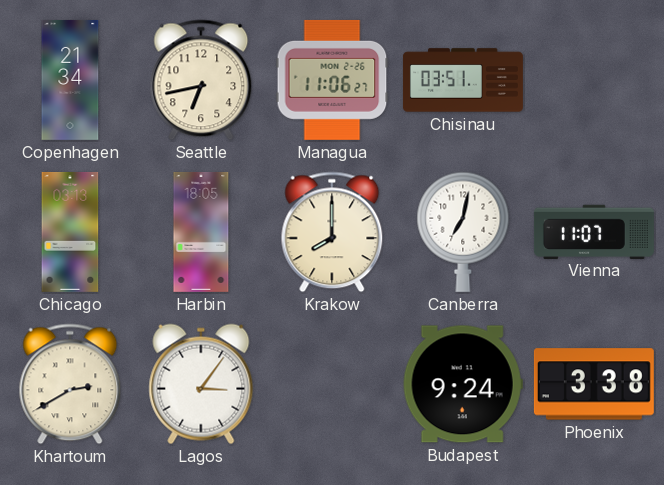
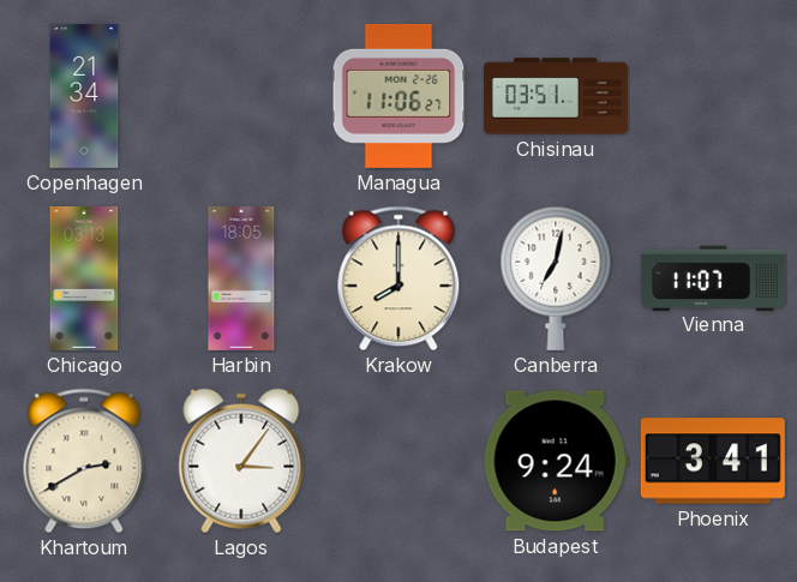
Seattle: 6:43 -> none
Phoenix: 3:38 -> 3:41
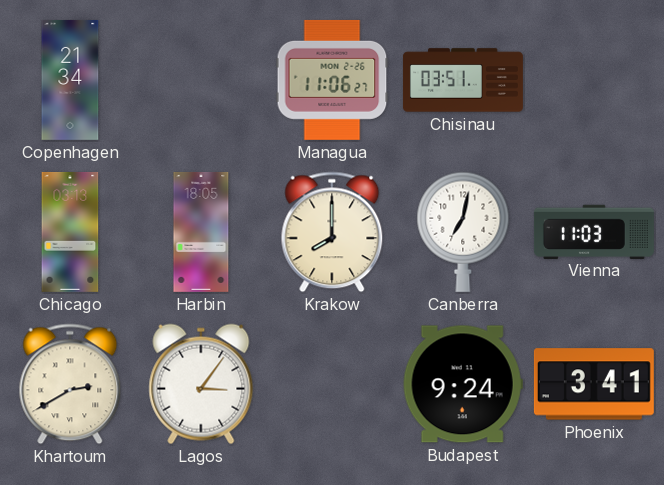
Vienna: 11:07 -> 11:03
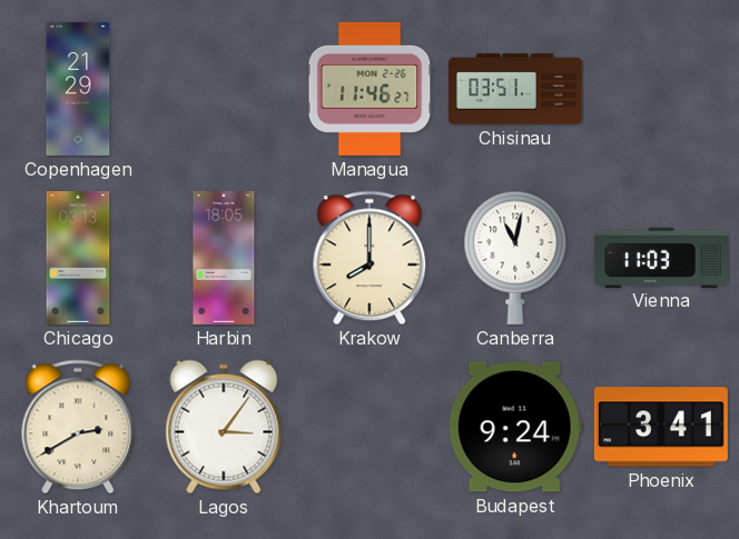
Copenhagen: 21:34 -> 21:29
Managua: 11:06 -> 11:46
Canberra: 7:02 -> 11:02
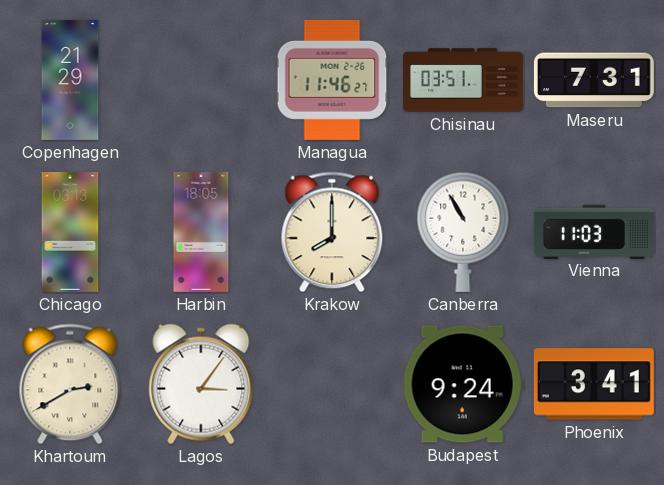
Maseru: none -> 7:31
Canberra: 11:02 -> 10:55
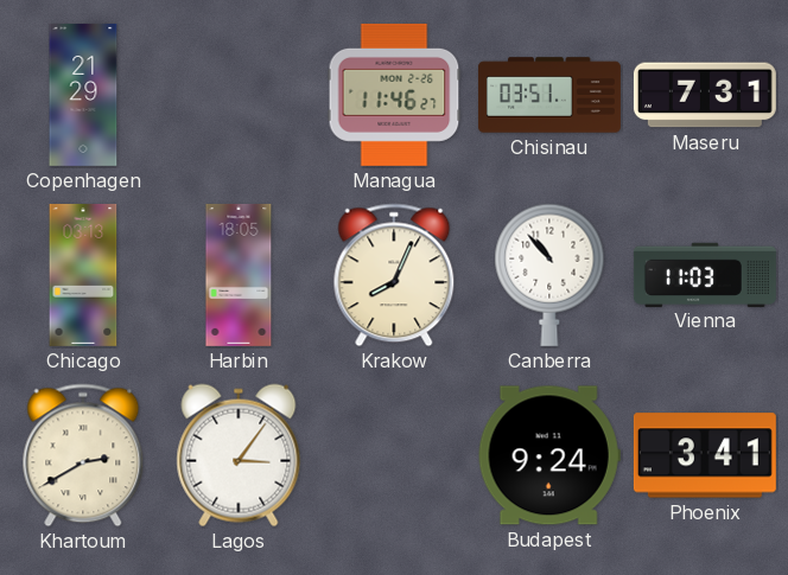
Krakow: 8:00 -> 8:04
Canberra: 10:55 -> 10:53
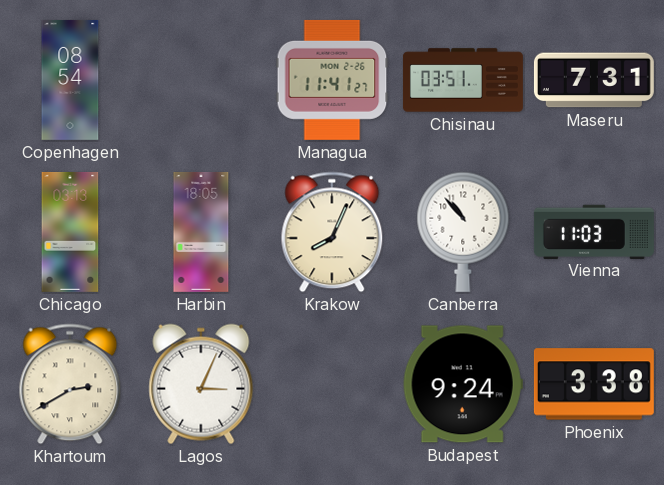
Copenhagen: 21:29 -> 08:54
Managua: 11:46 -> 11:41
Lagos: 3:06 -> 3:04
Phoenix: 3:41 -> 3:38
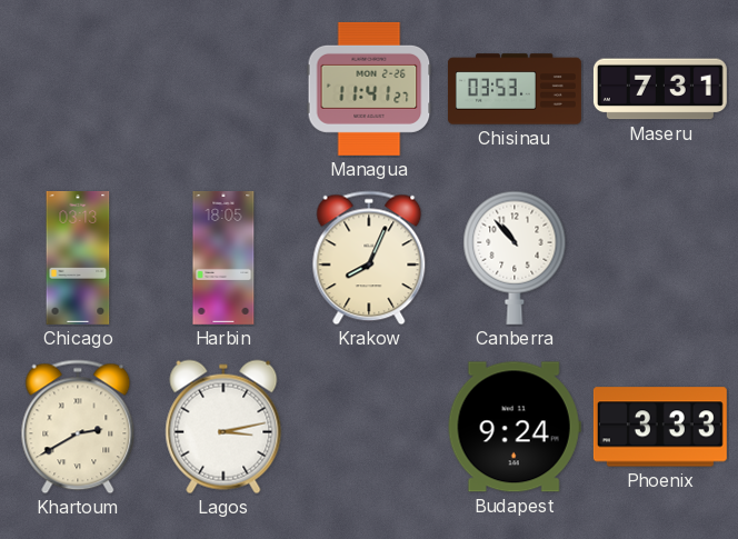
Copenhagen: 08:54 -> none
Chisinau: 03:51 -> 03:53
Vienna: 11:03 -> none
Lagos: 3:04 -> 3:13
Phoenix: 3:38 -> 3:33
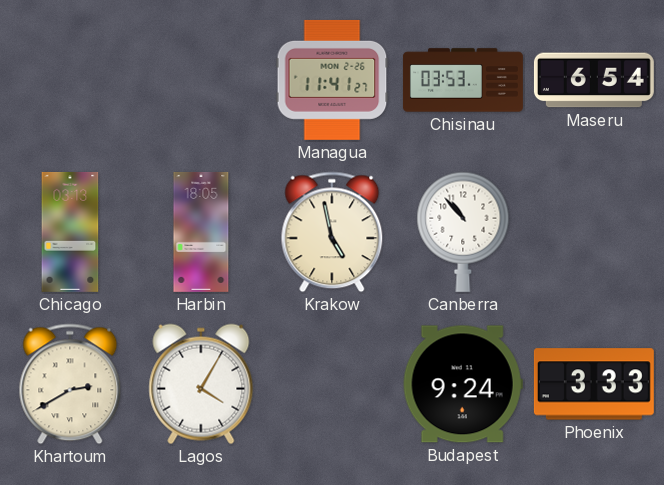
Maseru: 7:31 -> 6:54
Krakow: 8:04 -> 4:58
Lagos: 3:13 -> 4:05
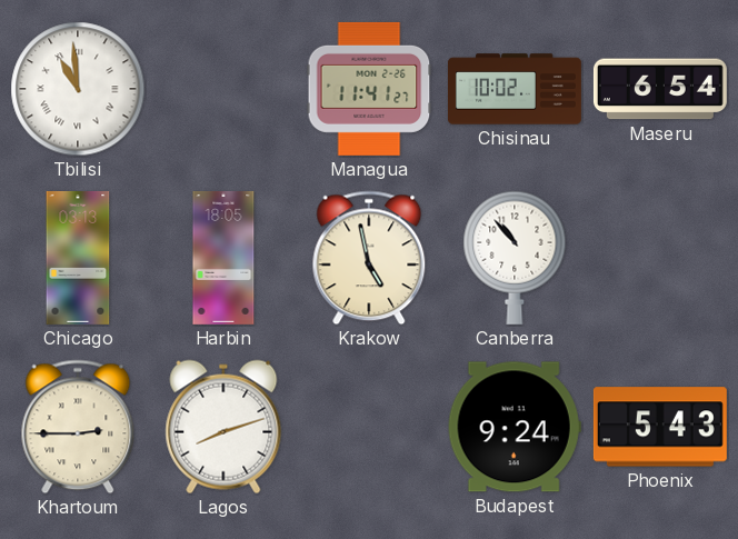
Tbilisi: none -> 10:59
Chisinau: 03:53 -> 10:02
Khartoum: 2:40 -> 2:45
Lagos: 4:05 -> 8:12
Phoenix: 3:33 -> 5:43
